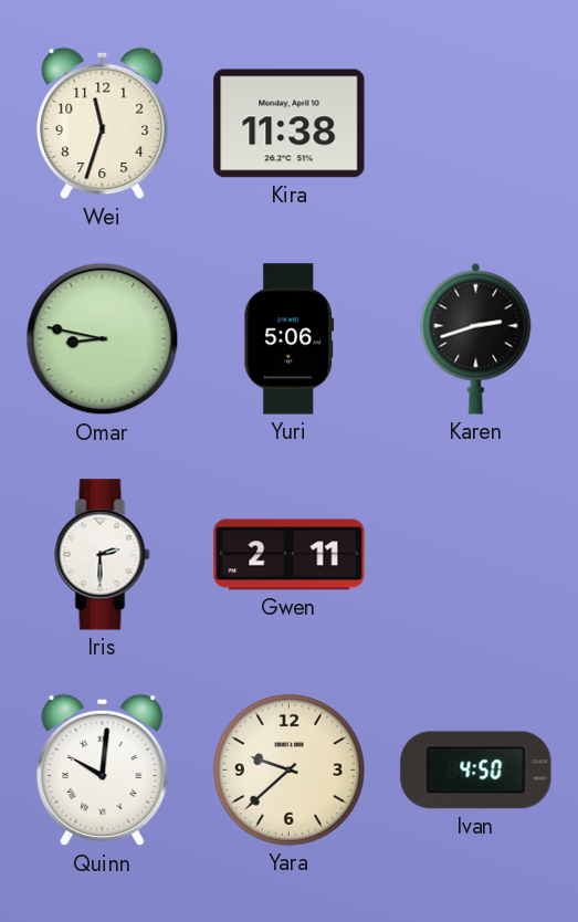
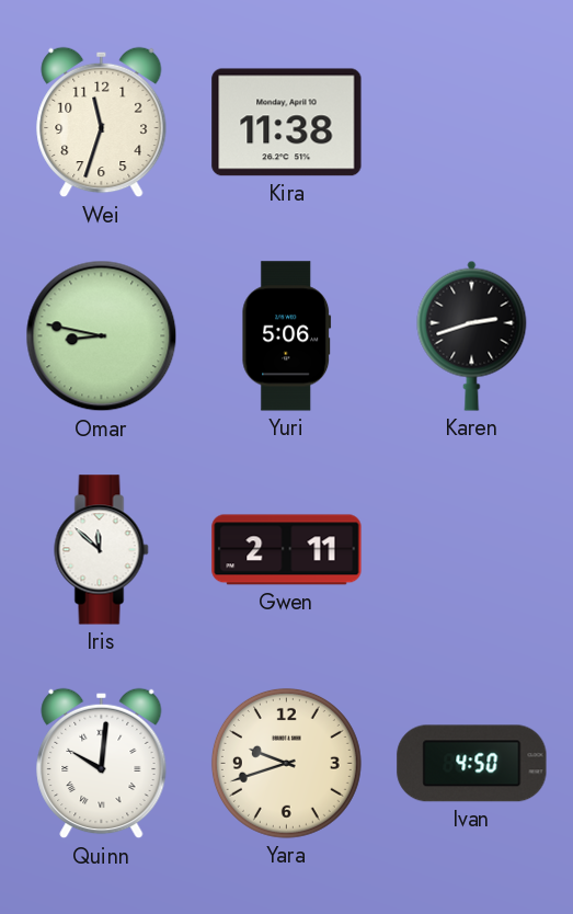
Iris: 2:30 -> 11:52
Yara: 9:38 -> 9:42
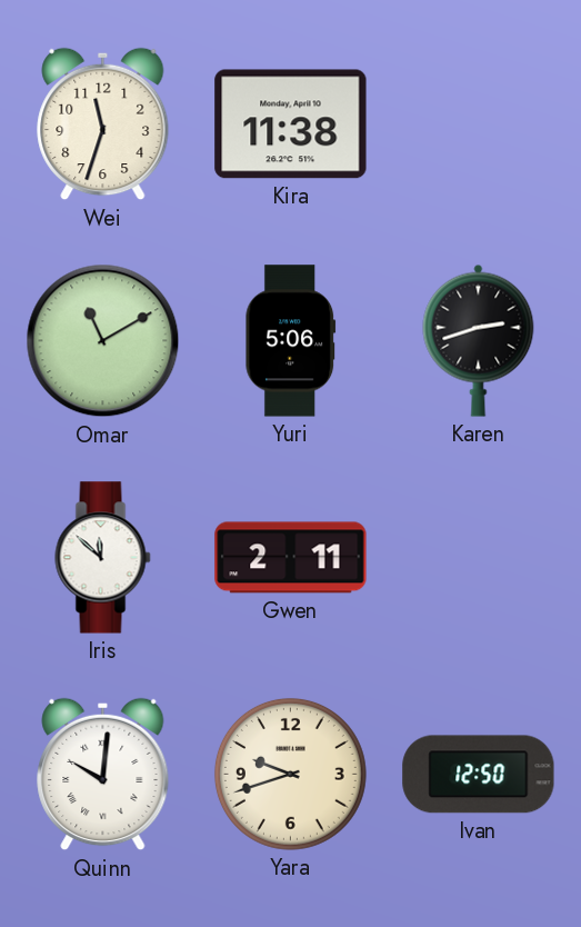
Omar: 8:47 -> 11:10
Ivan: 4:50 -> 12:50
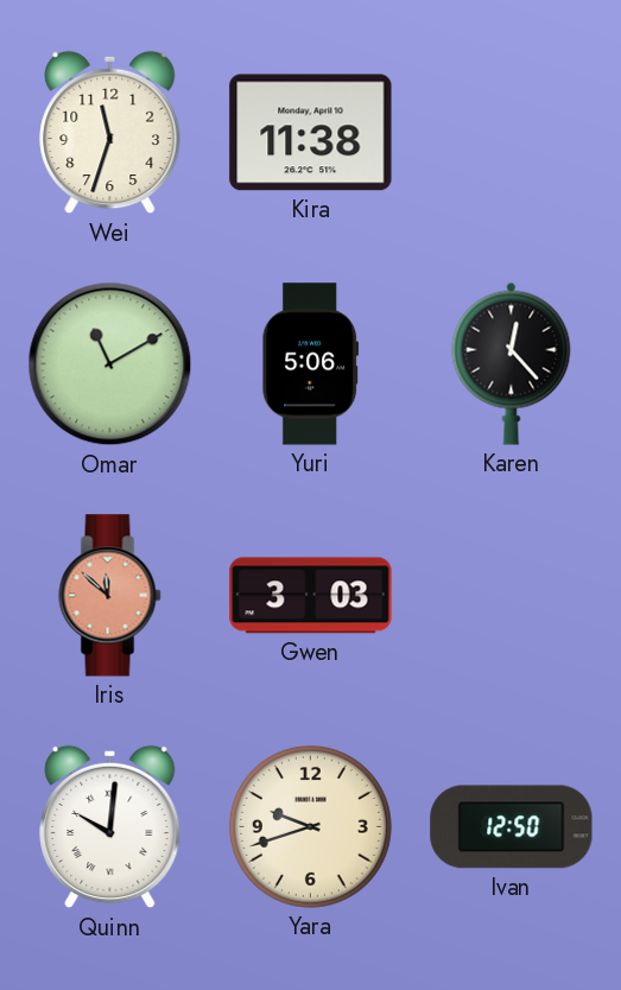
Karen: 2:42 -> 12:23
Iris dial: white -> salmon
Gwen: 2:11 -> 3:03
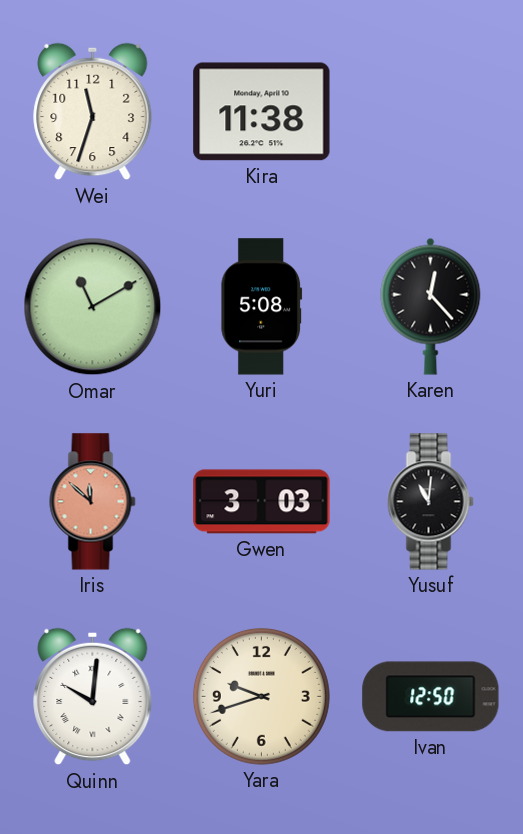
Yuri: 5:06 -> 5:08
Yusuf: none -> 11:01
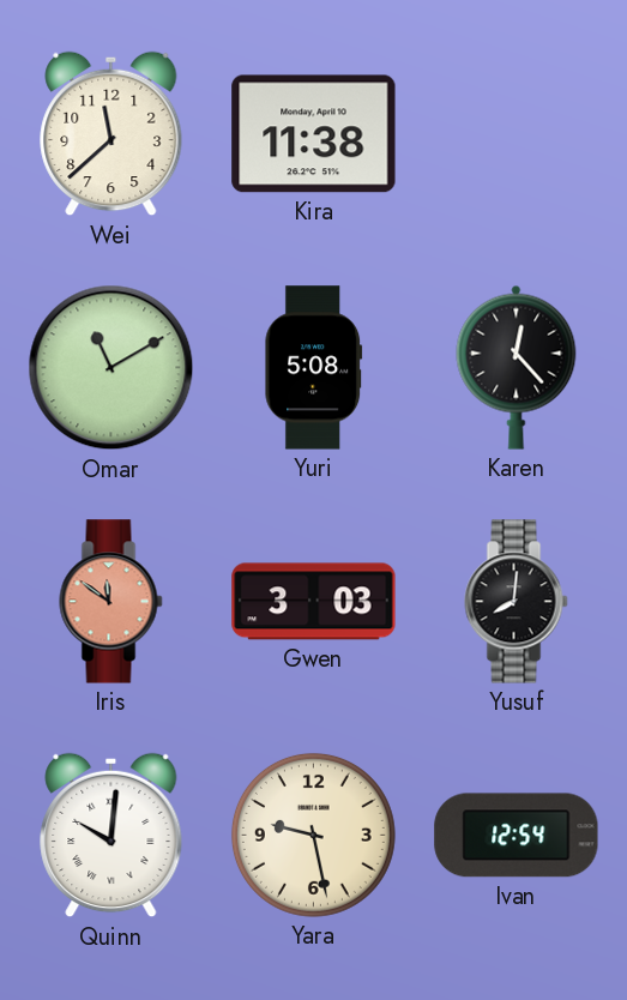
Wei: 11:33 -> 11:38
Iris: 11:52 -> 11:51
Yusuf: 11:01 -> 8:01
Yara: 9:42 -> 9:28
Ivan: 12:50 -> 12:54
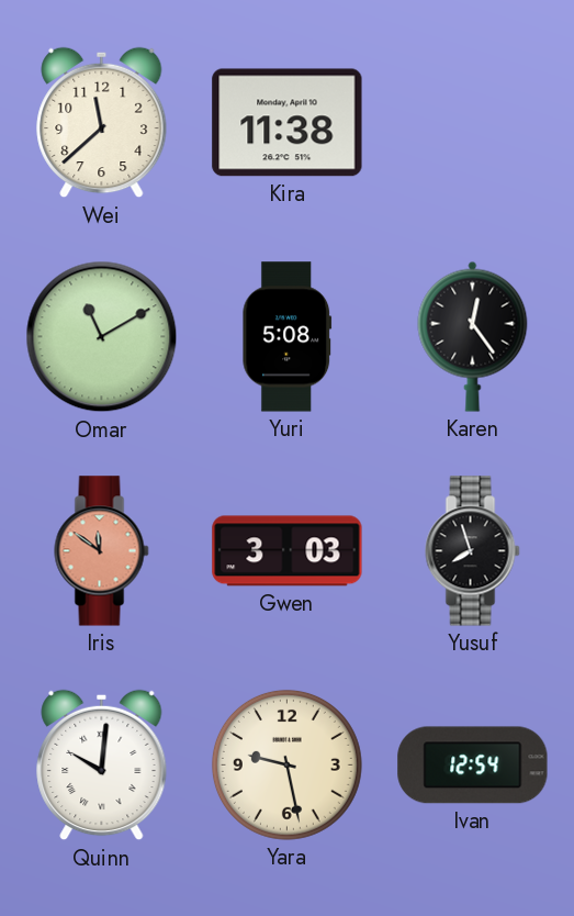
Karen: 12:23 -> 12:24
Yusuf: 8:01 -> 7:57
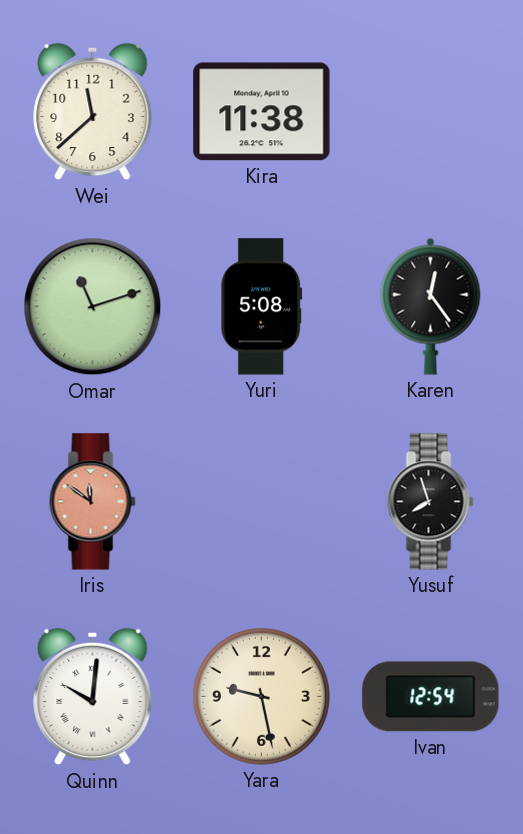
Omar: 11:10 -> 11:12
Gwen: 3:03 -> none
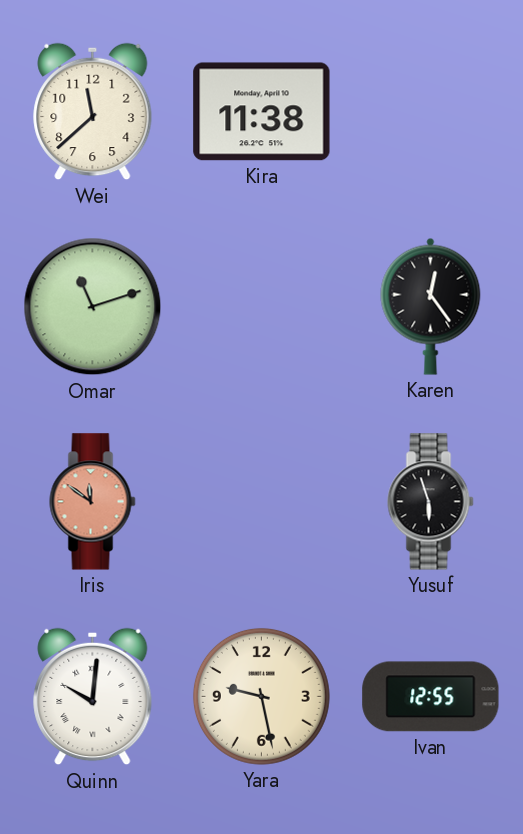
Yuri: 5:08 -> none
Yusuf: 7:57 -> 5:57
Ivan: 12:54 -> 12:55
